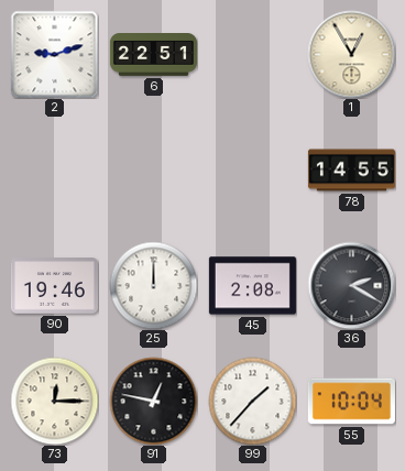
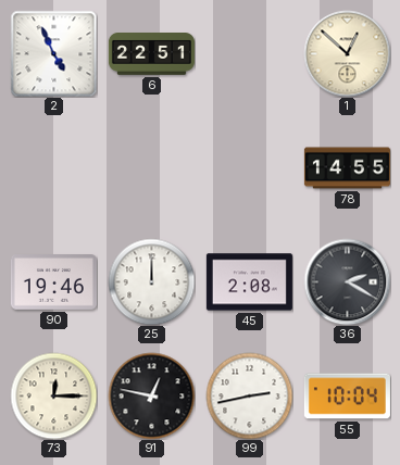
2: 9:12 -> 4:56
1: 12:55 -> 12:52
99: 1:37 -> 2:43
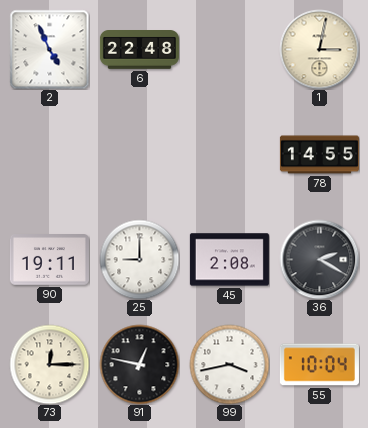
6: 22:51 -> 22:48
1: 12:52 -> 3:02
90: 19:46 -> 19:11
25: 12:00 -> 9:00
99: 2:43 -> 3:43
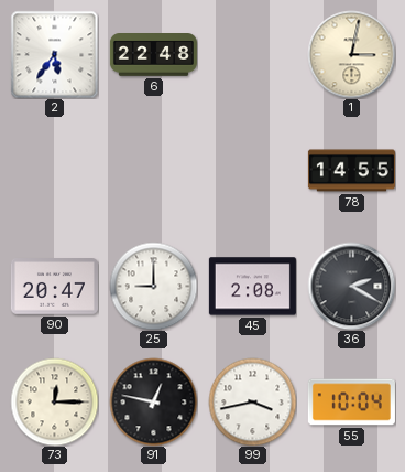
2: 4:56 -> 5:36
90: 19:11 -> 20:47
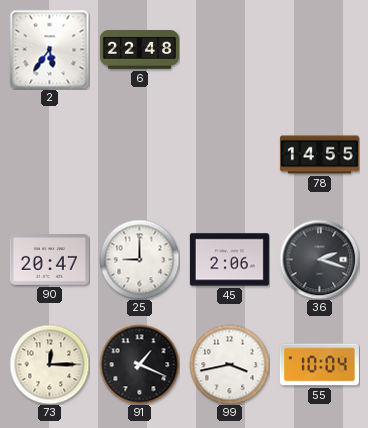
1: 3:02 -> none
45: 2:08 -> 2:06
36: 2:20 -> 2:18
91: 12:47 -> 1:19
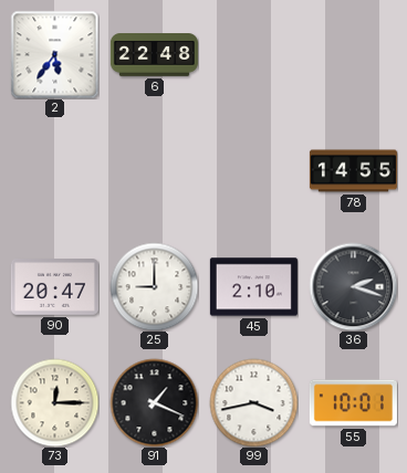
45: 2:06 -> 2:10
55: 10:04 -> 10:01
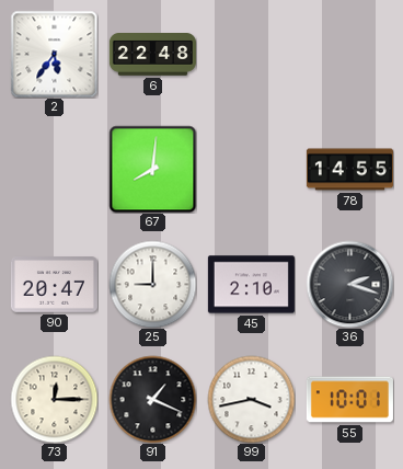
67: none -> 8:01
